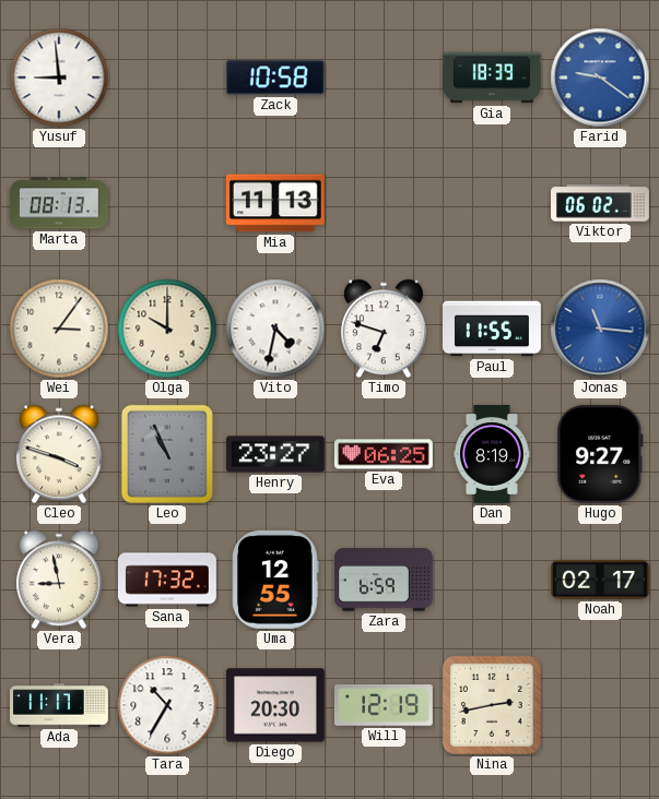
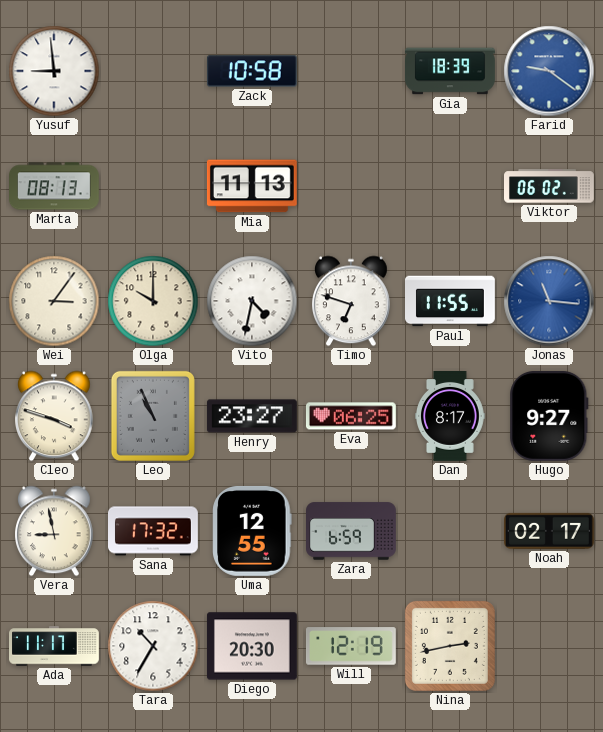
Dan: 8:19 -> 8:17
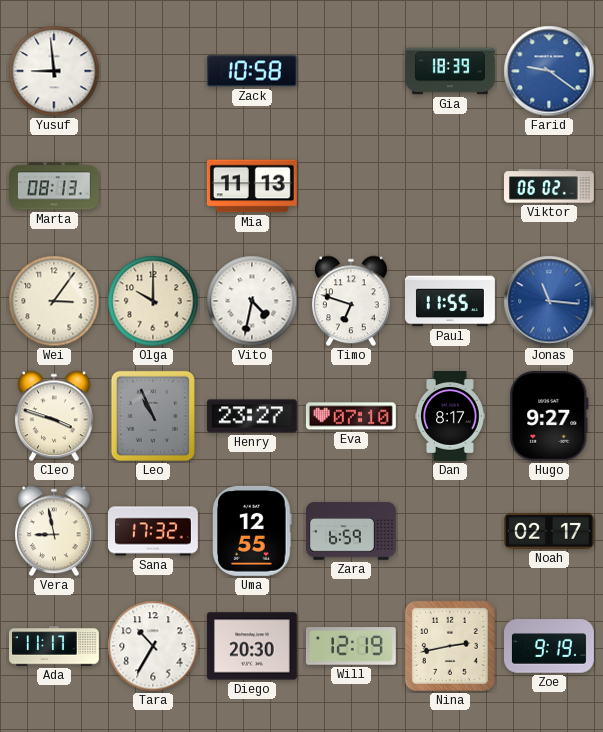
Eva: 06:25 -> 07:10
Zoe: none -> 9:19
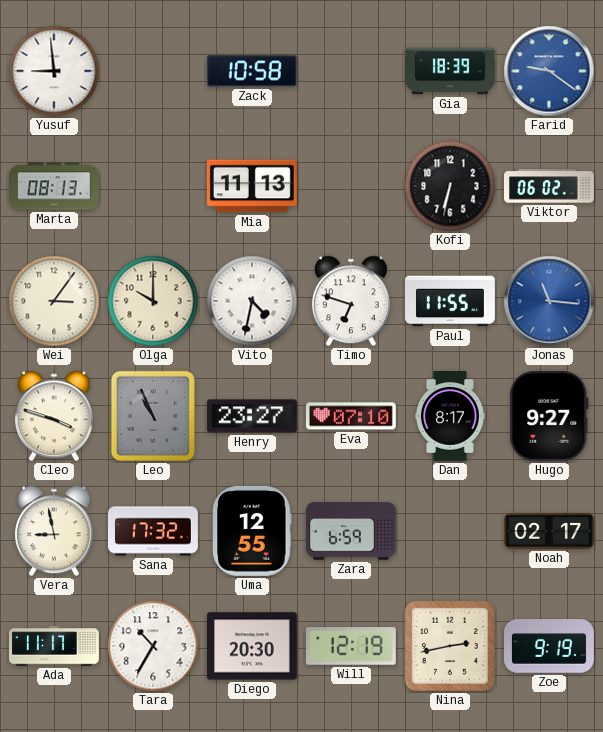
Kofi: none -> 6:32
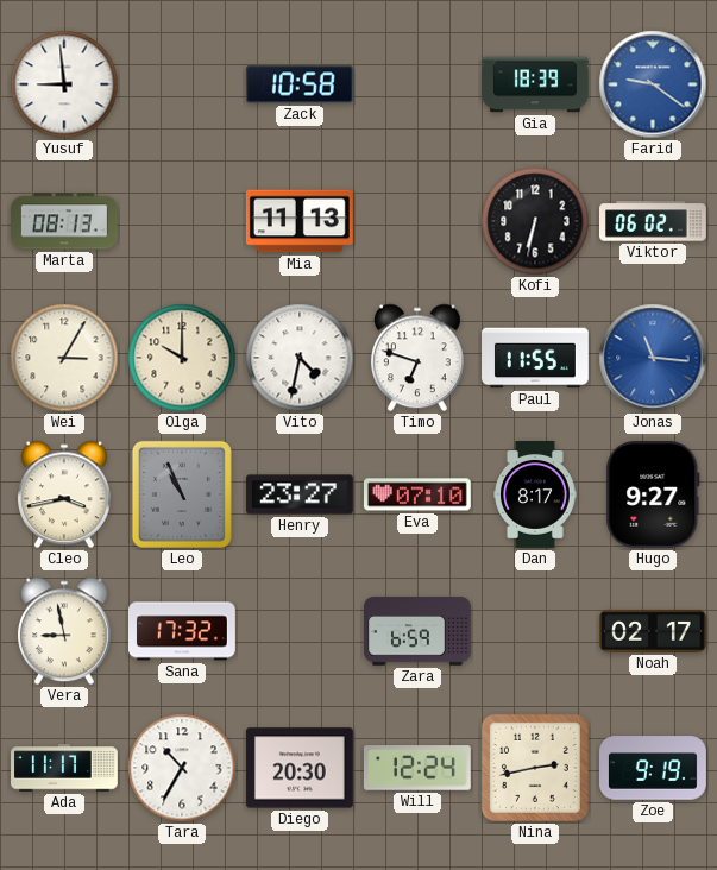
Wei: 3:06 -> 3:05
Cleo: 3:48 -> 3:43
Uma: 12:55 -> none
Will: 12:19 -> 12:24
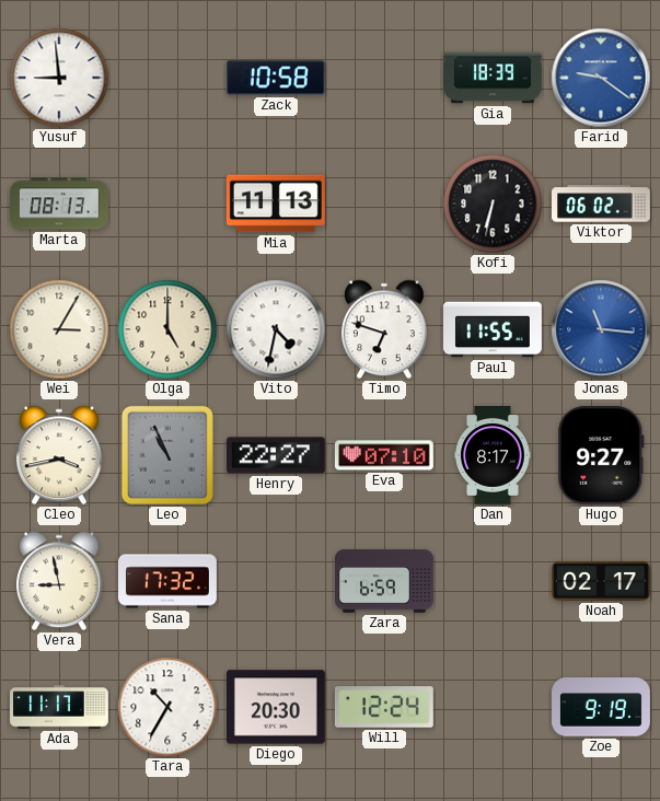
Olga: 10:00 -> 5:00
Henry: 23:27 -> 22:27
Nina: 2:43 -> none
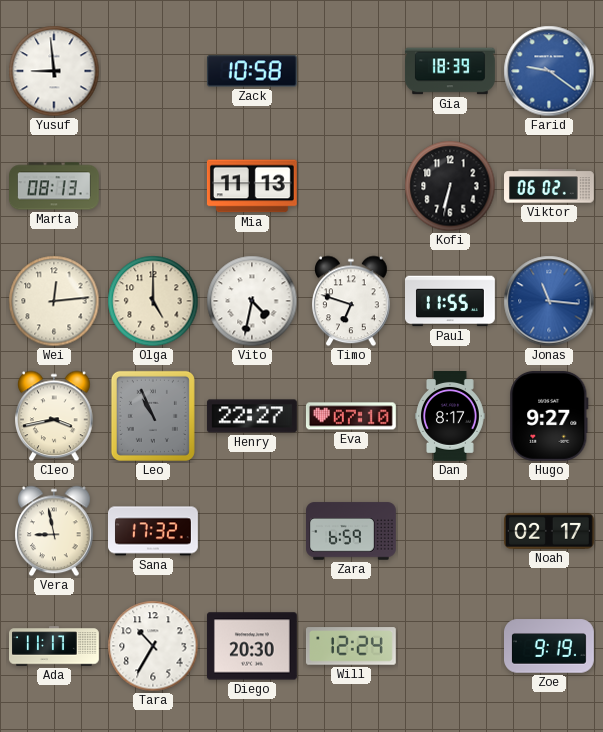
Wei: 3:05 -> 12:14
